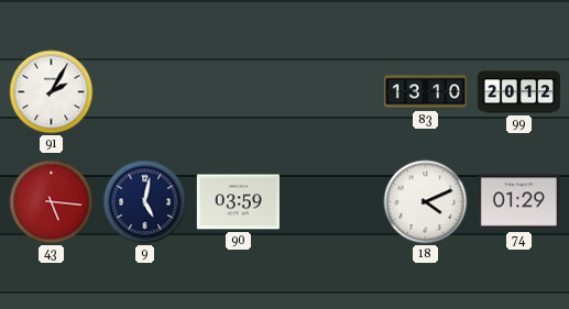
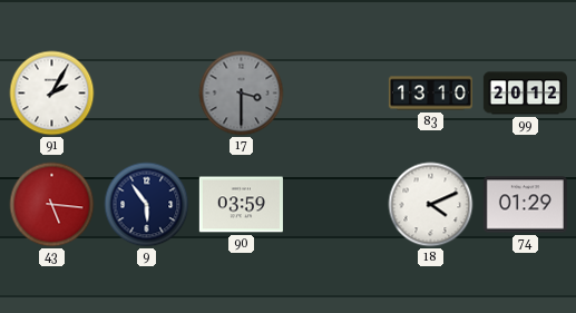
17: none -> 3:30
9: 5:02 -> 5:54
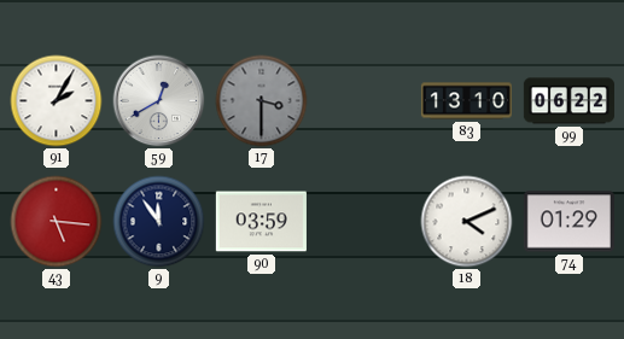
59: none -> 12:40
99: 20:12 -> 06:22
9: 5:54 -> 11:54
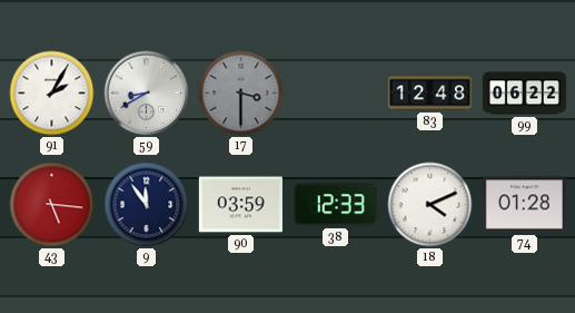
59: 12:40 -> 8:40
83: 13:10 -> 12:48
38: none -> 12:33
74: 01:29 -> 01:28
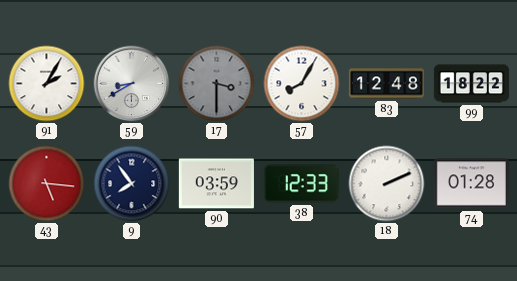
57: none -> 8:05
99: 06:22 -> 18:22
9: 11:54 -> 7:54
18: 4:11 -> 2:11
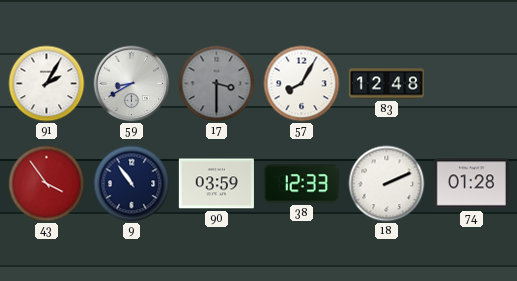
99: 18:22 -> none
43: 5:16 -> 3:54
9: 7:54 -> 10:54
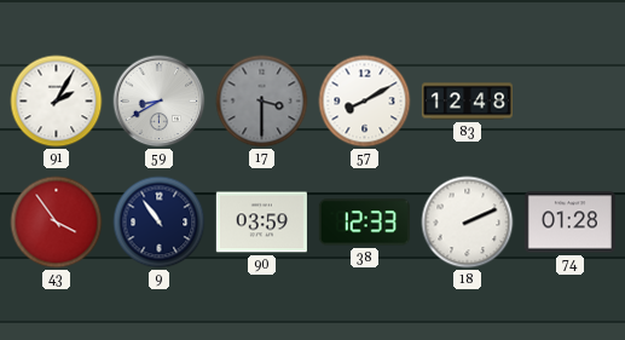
57: 8:05 -> 8:10
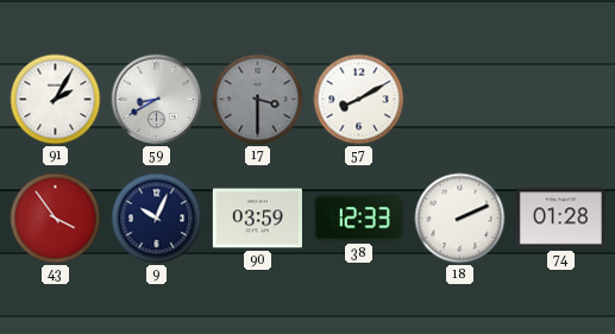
83: 12:48 -> none
9: 10:54 -> 10:04
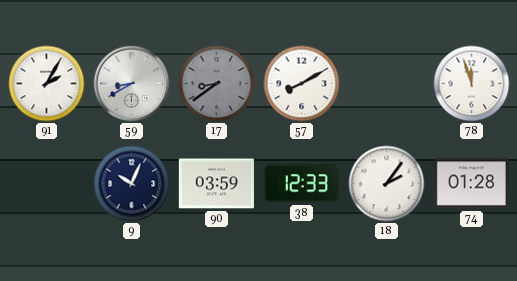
17: 3:30 -> 8:39
78: none -> 11:57
43: 3:54 -> none
18: 2:11 -> 2:06
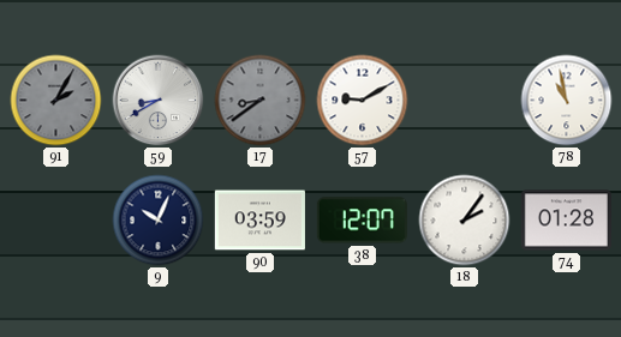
91 dial: white -> grey
57: 8:10 -> 9:10
78: 11:57 -> 10:58
38: 12:33 -> 12:07
